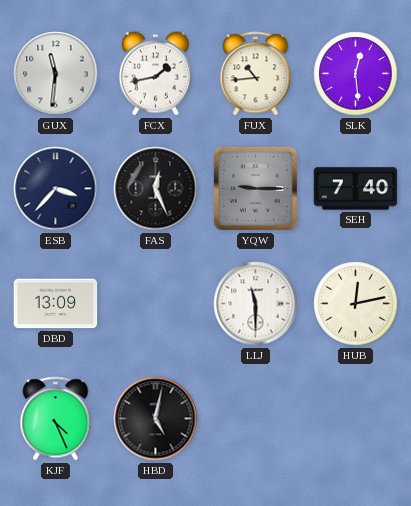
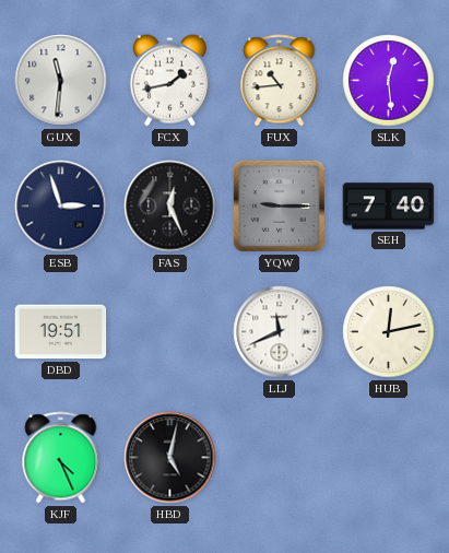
ESB: 3:37 -> 2:57
DBD: 13:09 -> 19:51
LLJ: 11:30 -> 11:41
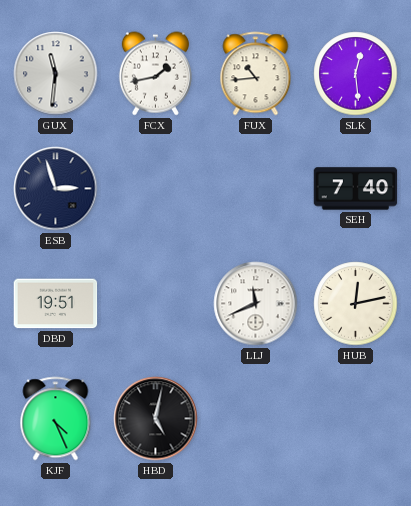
FAS: 12:26 -> none
YQW: 9:15 -> none
